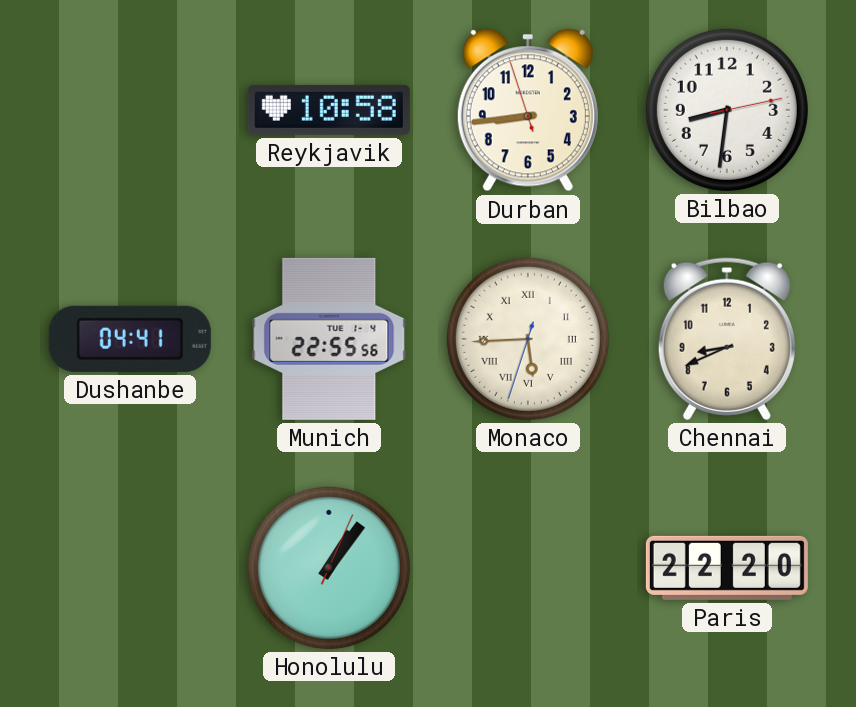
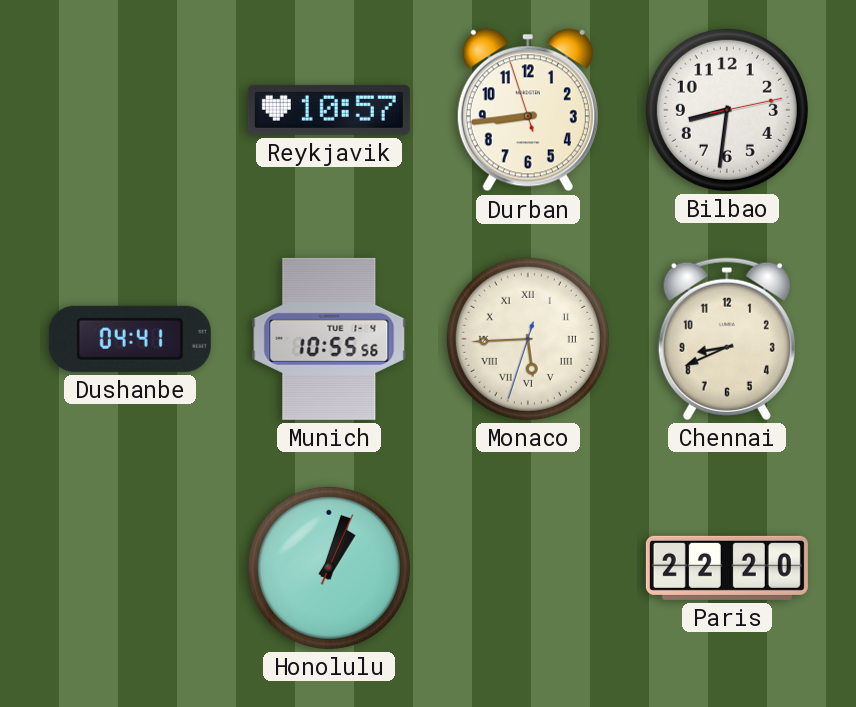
Reykjavik: 10:58 -> 10:57
Munich: 22:55 -> 10:55
Honolulu: 1:06 -> 1:03
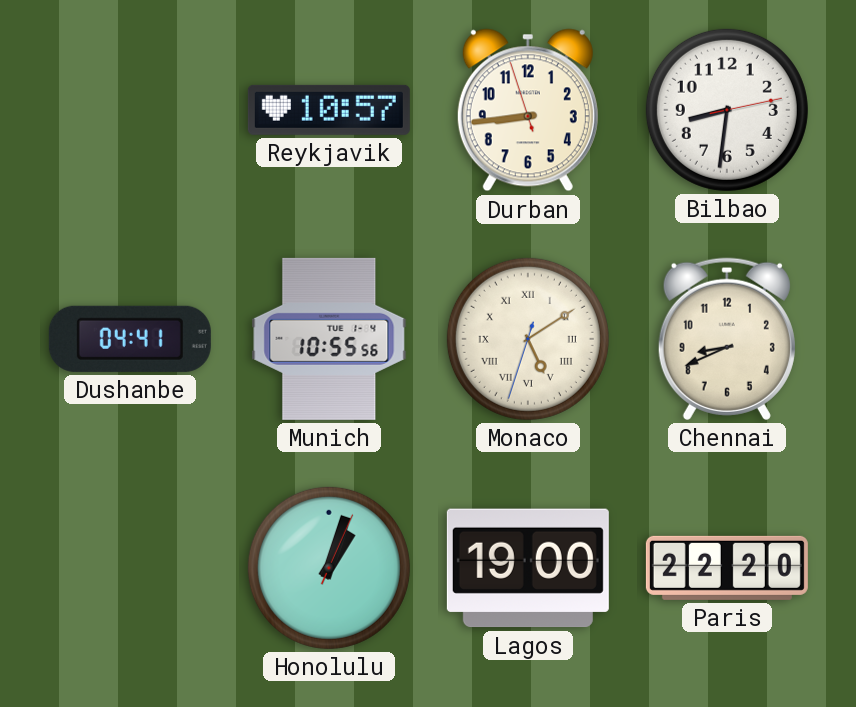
Monaco: 5:44 -> 5:09
Lagos: none -> 19:00
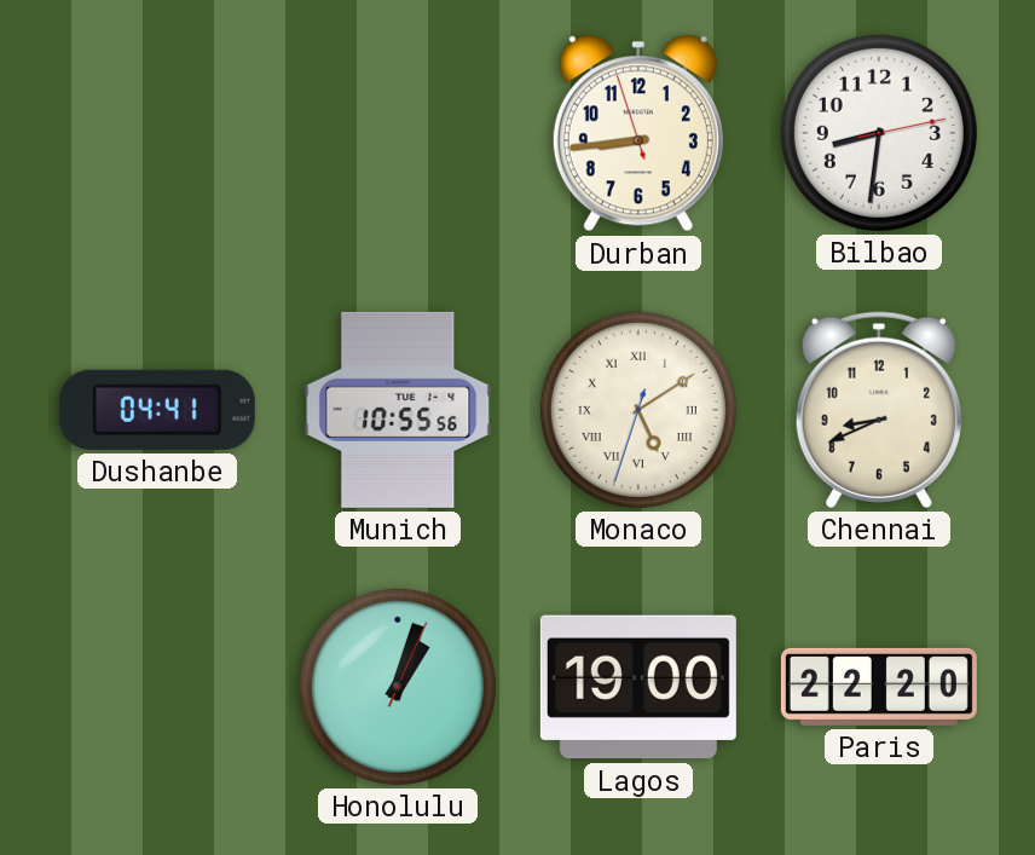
Reykjavik: 10:57 -> none
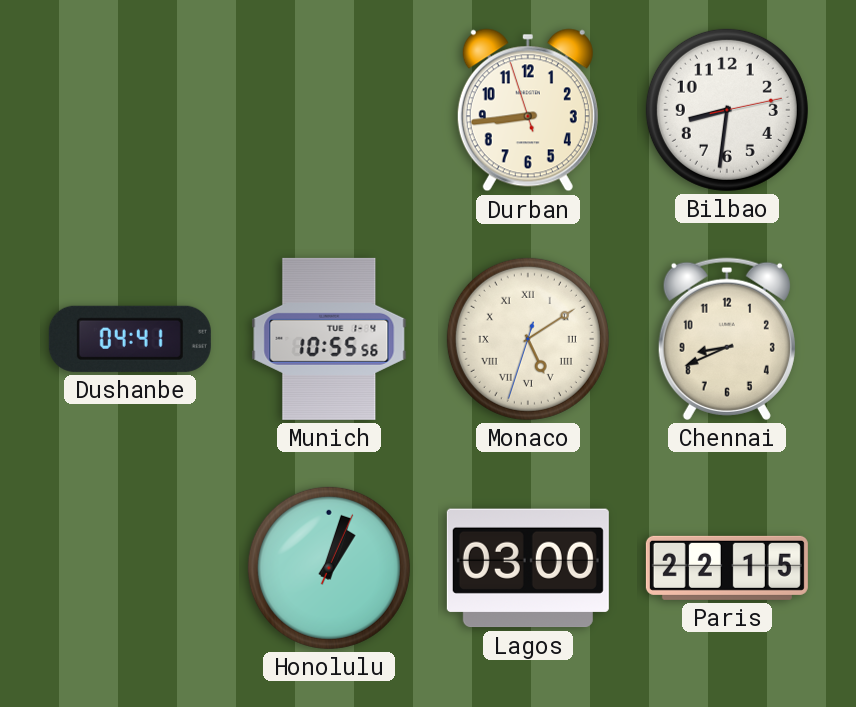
Lagos: 19:00 -> 03:00
Paris: 22:20 -> 22:15
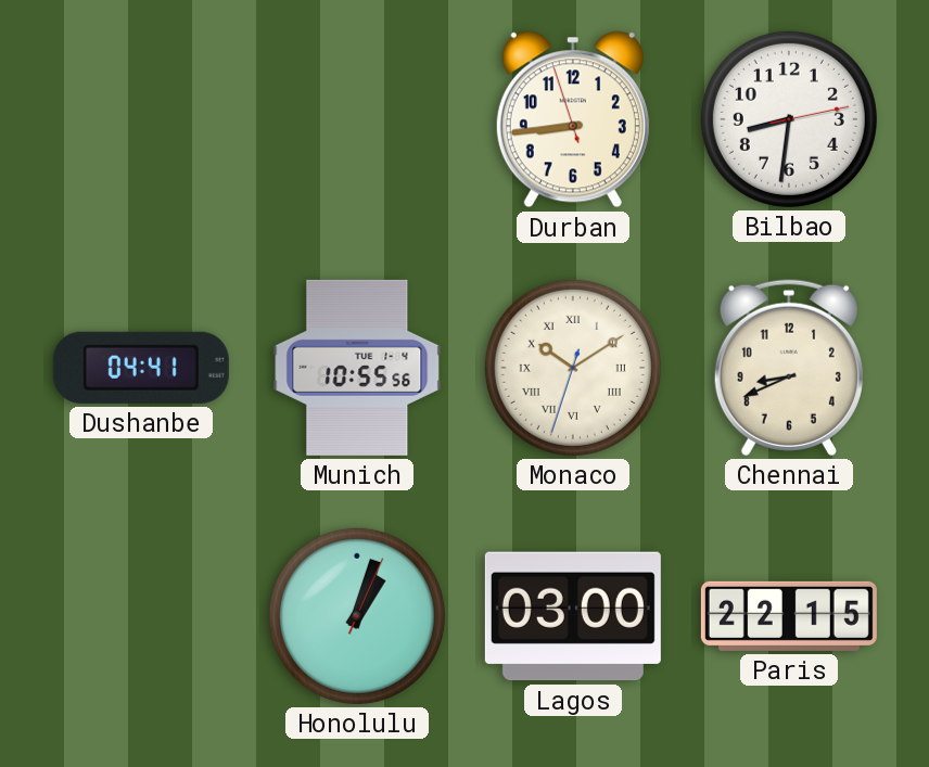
Monaco: 5:09 -> 10:09
